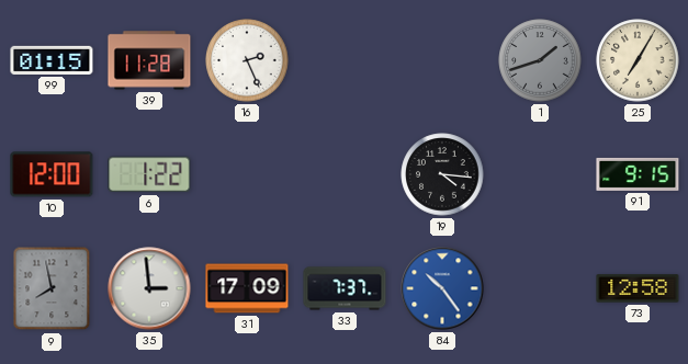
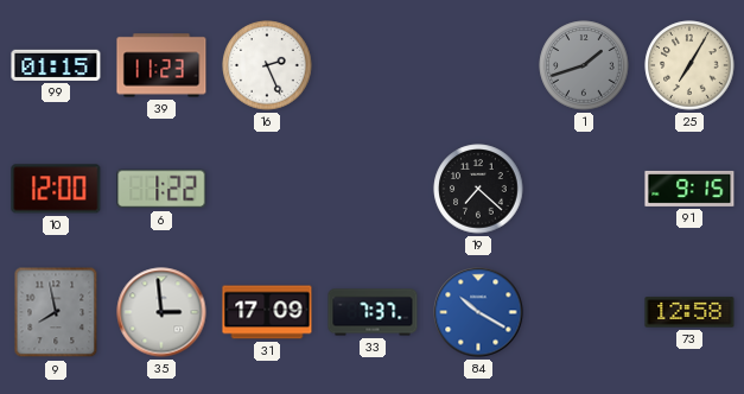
39: 11:28 -> 11:23
19: 4:16 -> 7:22
84: 10:24 -> 10:20
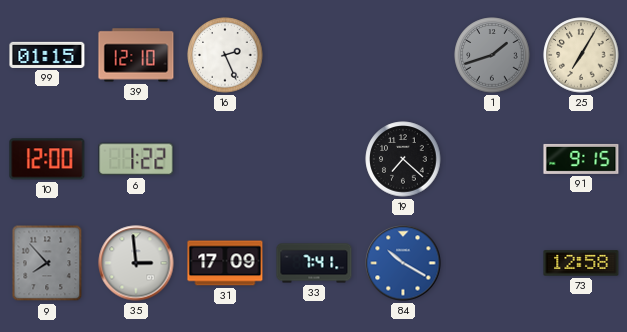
39: 11:23 -> 12:10
9: 7:58 -> 7:53
33: 7:37 -> 7:41
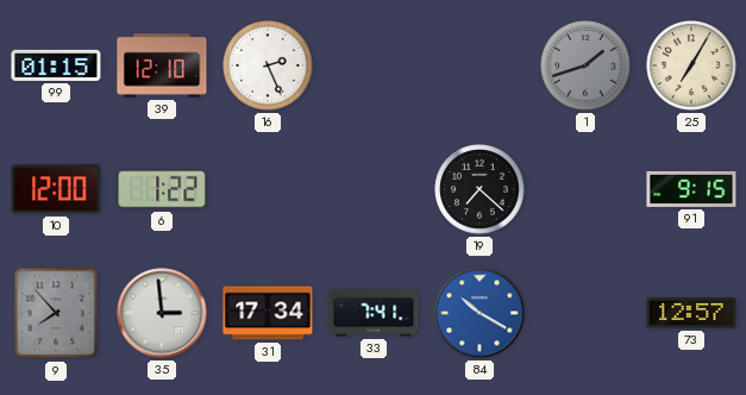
31: 17:09 -> 17:34
73: 12:58 -> 12:57
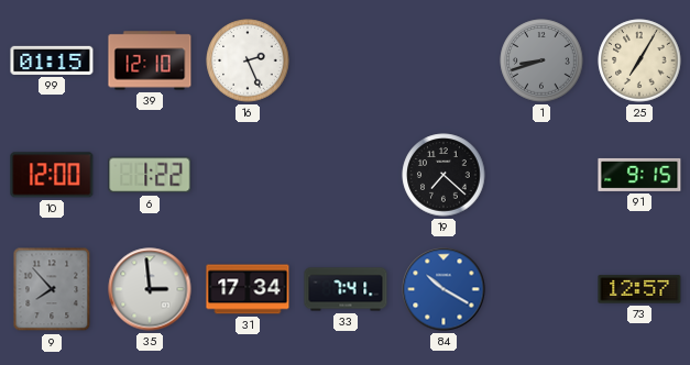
1: 1:42 -> 8:42
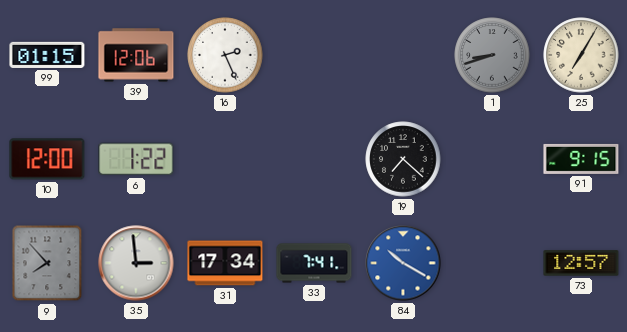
39: 12:10 -> 12:06
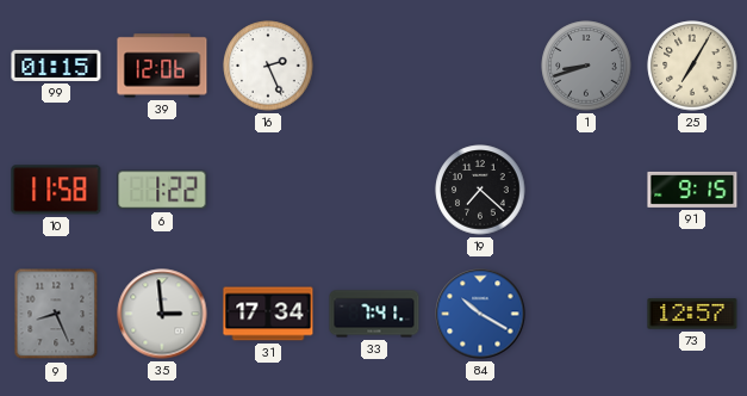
10: 12:00 -> 11:58
9: 7:53 -> 8:26
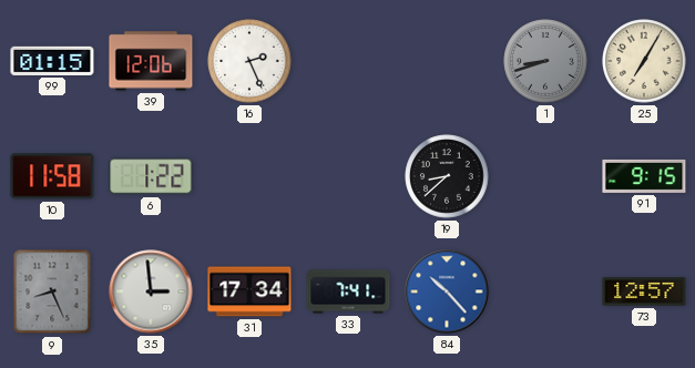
19: 7:22 -> 8:38
84: 10:20 -> 10:23
